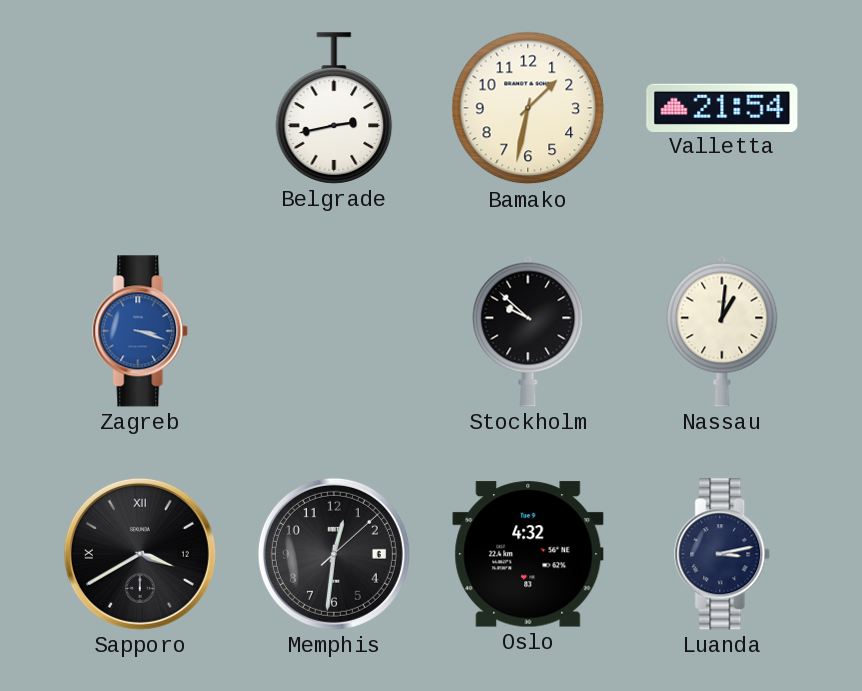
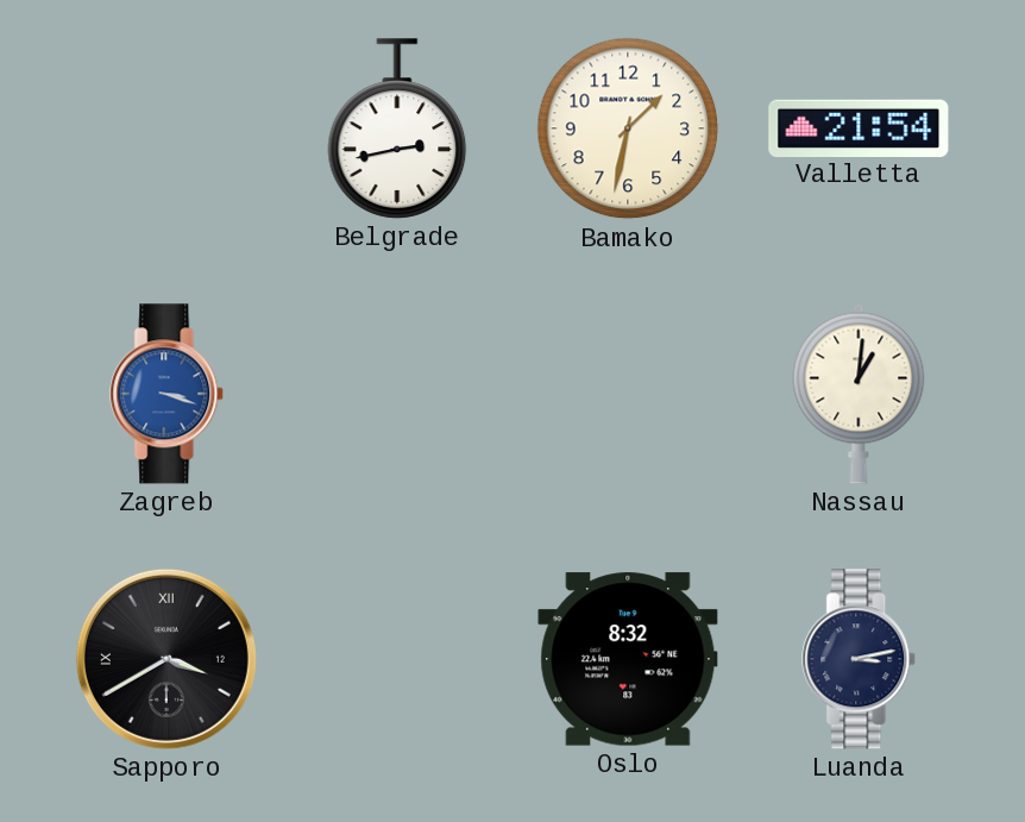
Stockholm: 9:52 -> none
Memphis: 12:31 -> none
Oslo: 4:32 -> 8:32
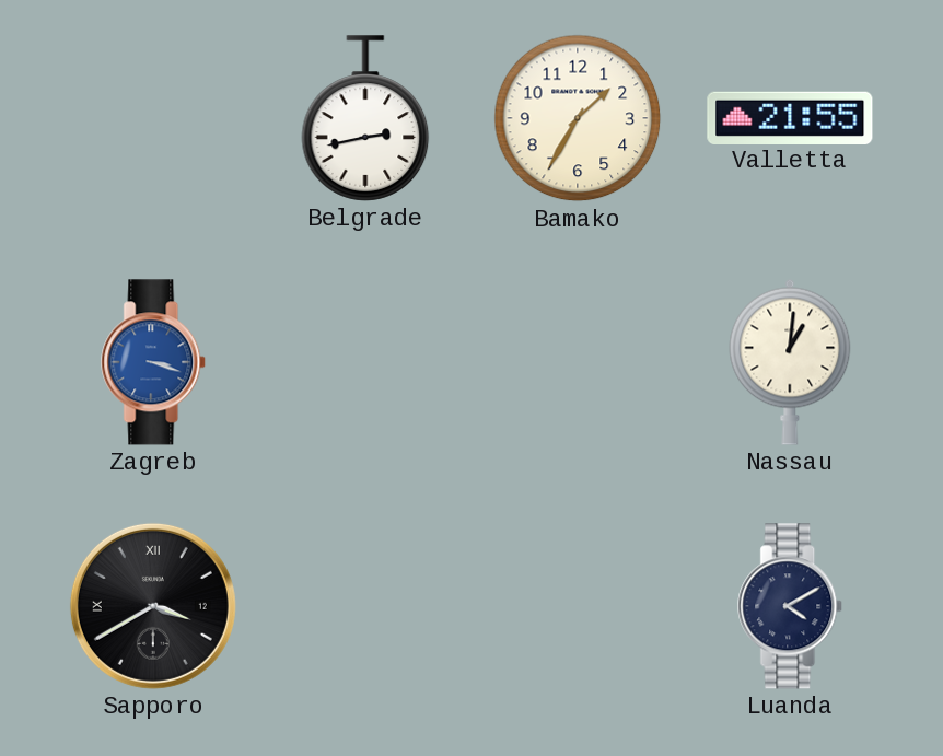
Bamako: 1:32 -> 1:35
Valletta: 21:54 -> 21:55
Oslo: 8:32 -> none
Luanda: 3:13 -> 4:10
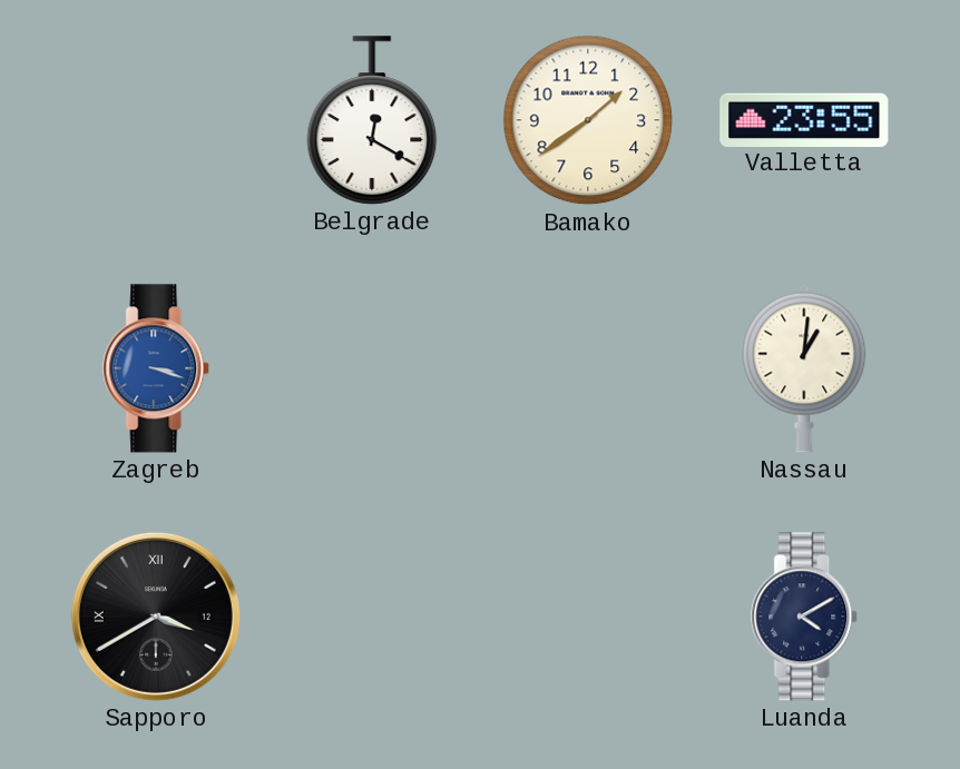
Belgrade: 2:43 -> 12:20
Bamako: 1:35 -> 1:39
Valletta: 21:55 -> 23:55
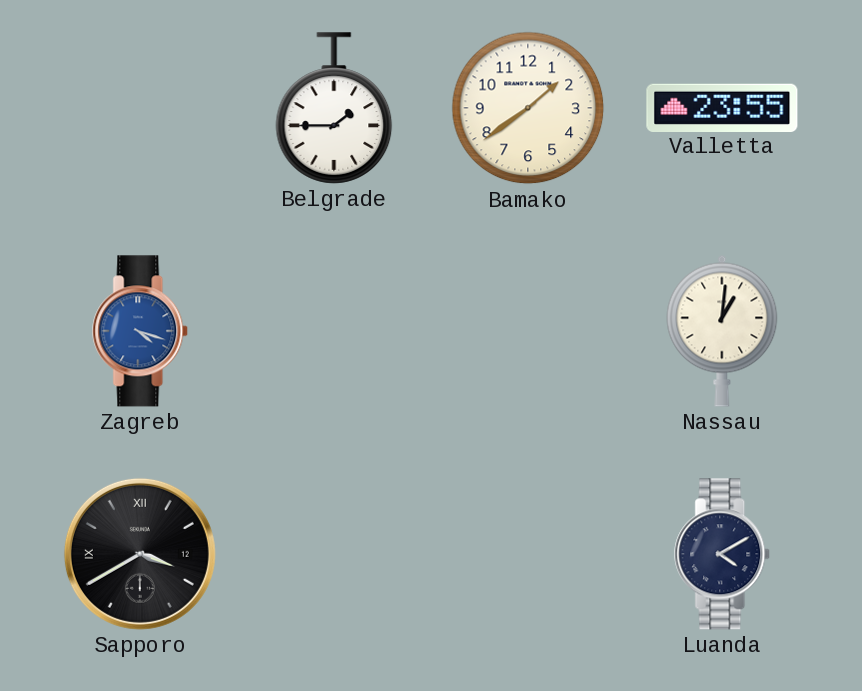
Belgrade: 12:20 -> 1:45
Zagreb: 3:18 -> 4:18
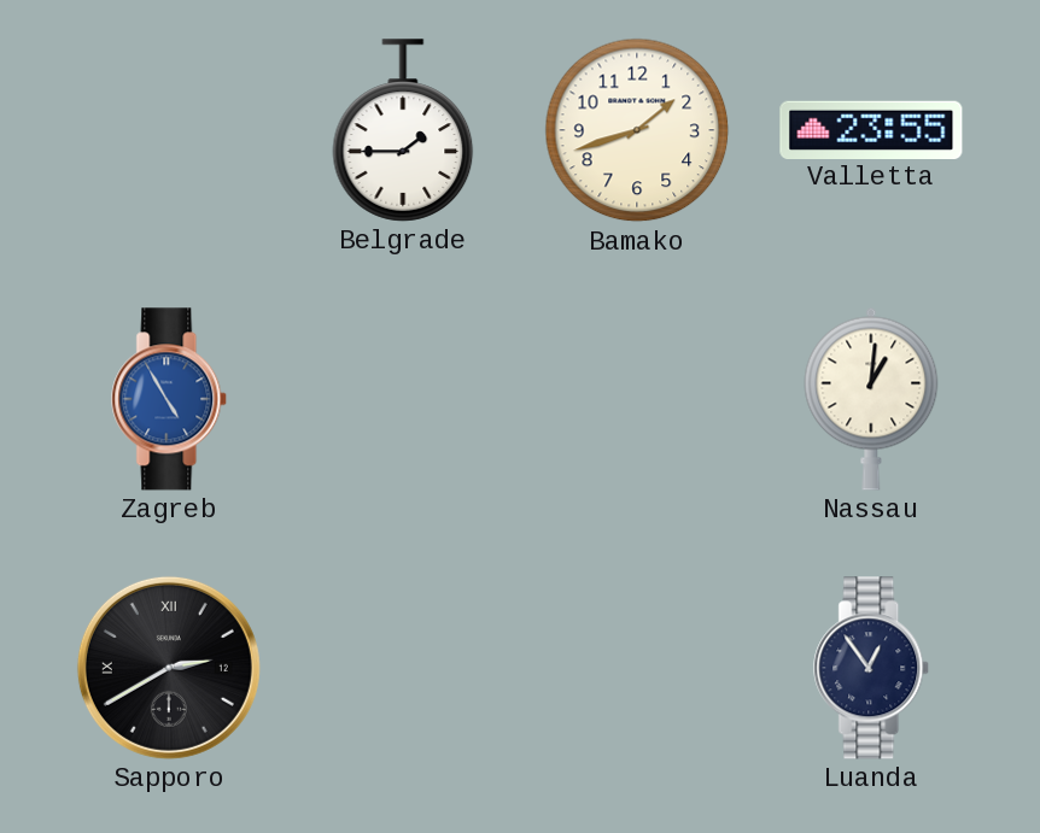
Bamako: 1:39 -> 1:42
Zagreb: 4:18 -> 4:55
Sapporo: 3:40 -> 2:40
Luanda: 4:10 -> 12:54
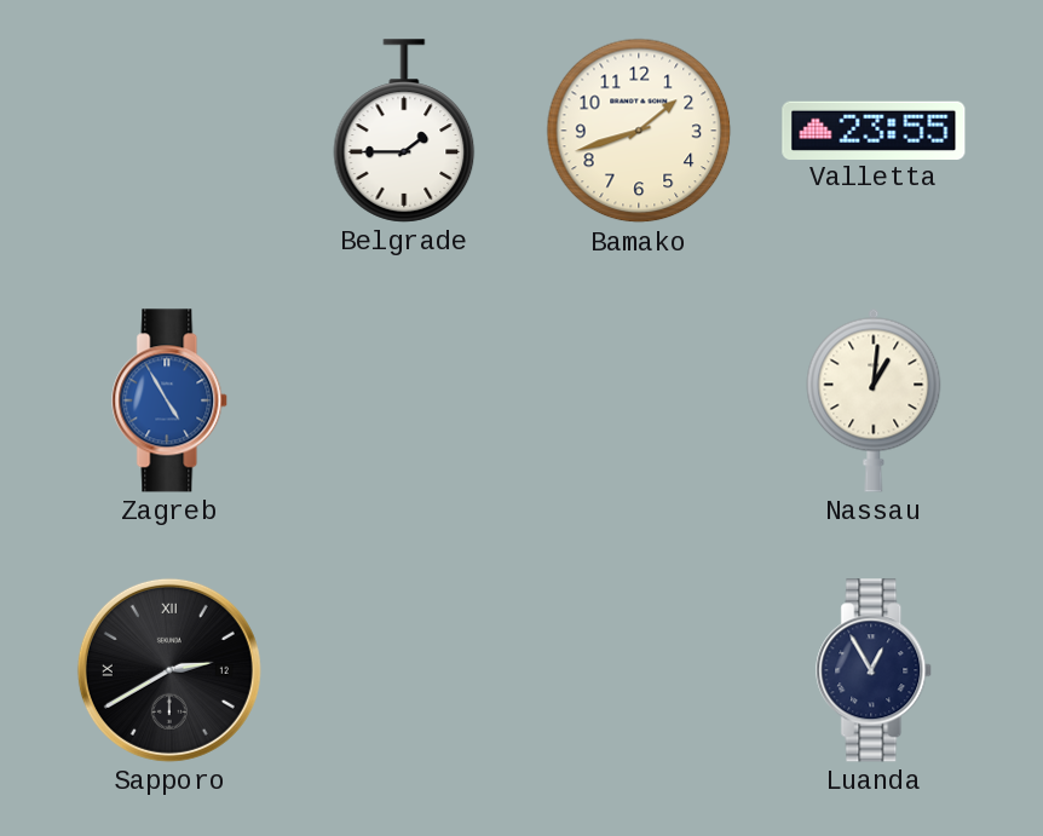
Luanda: 12:54 -> 12:55
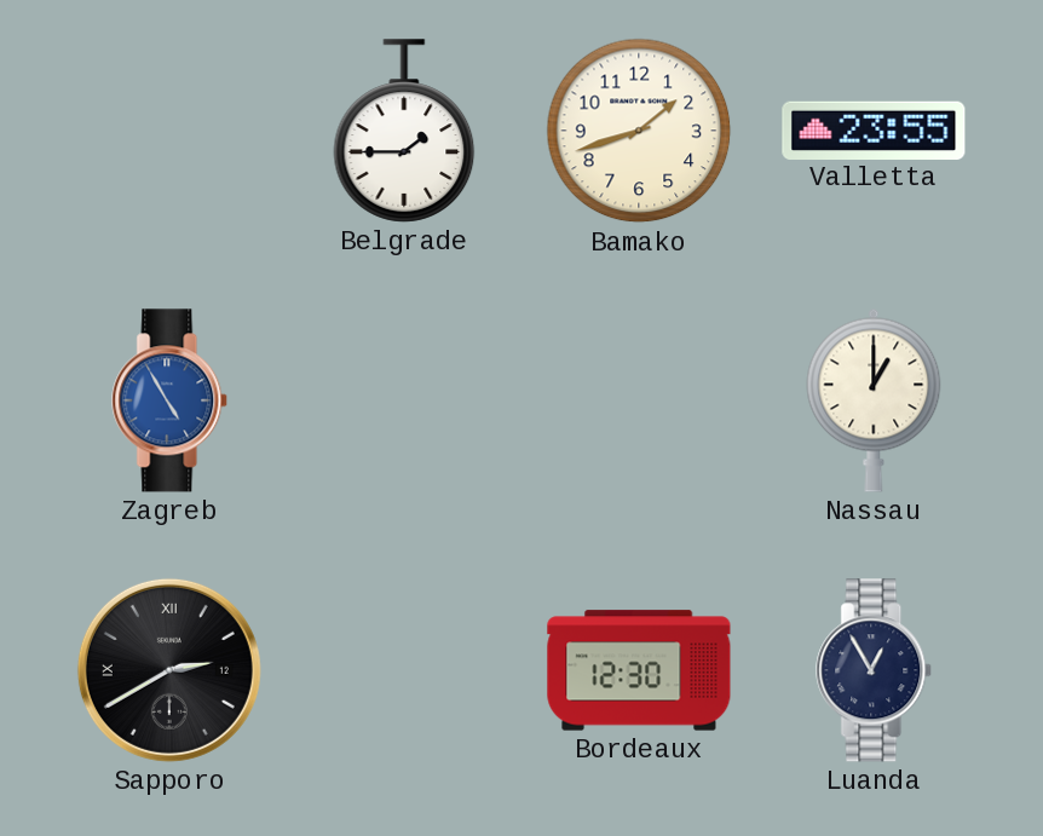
Nassau: 1:01 -> 1:00
Bordeaux: none -> 12:30
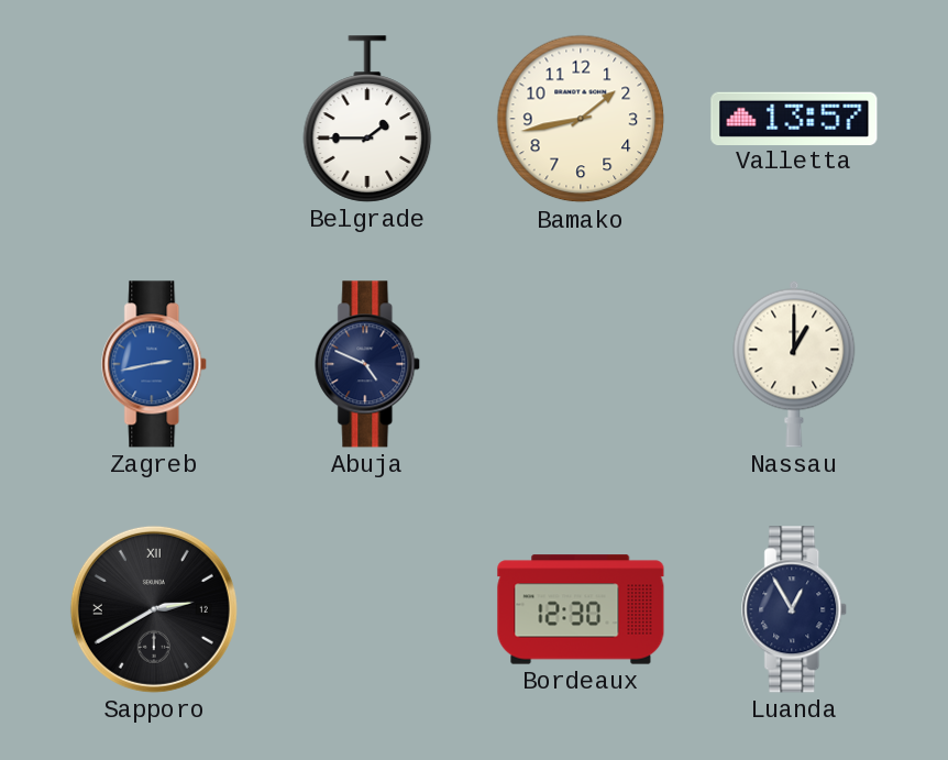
Bamako: 1:42 -> 1:43
Valletta: 23:55 -> 13:57
Zagreb: 4:55 -> 2:43
Abuja: none -> 4:49
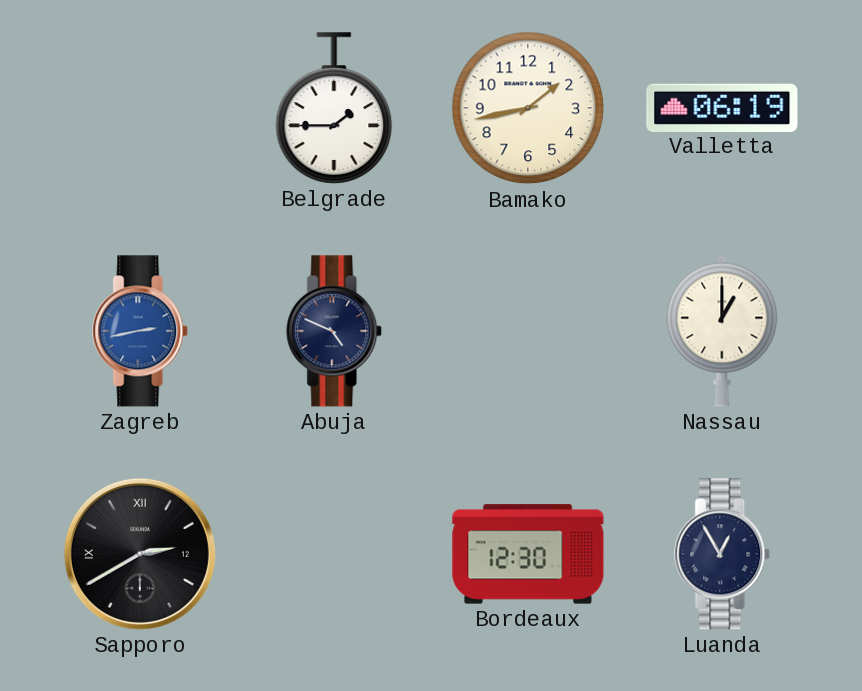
Valletta: 13:57 -> 06:19
